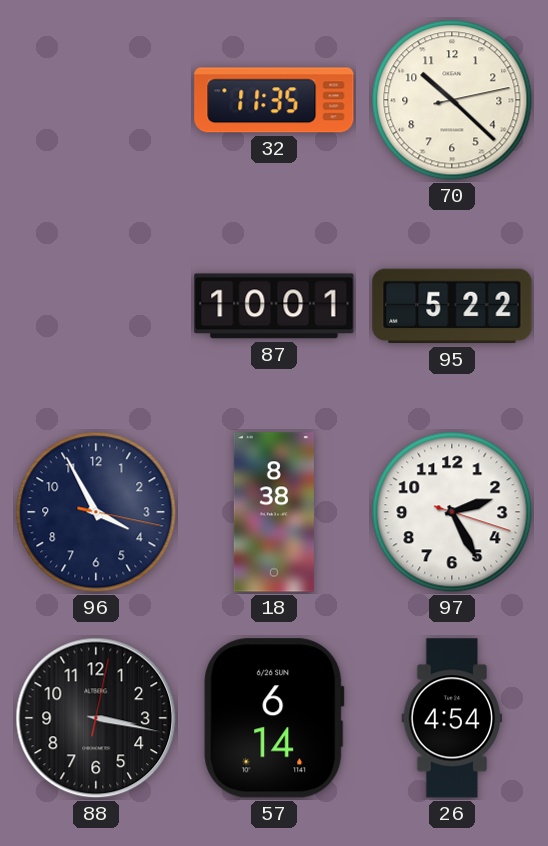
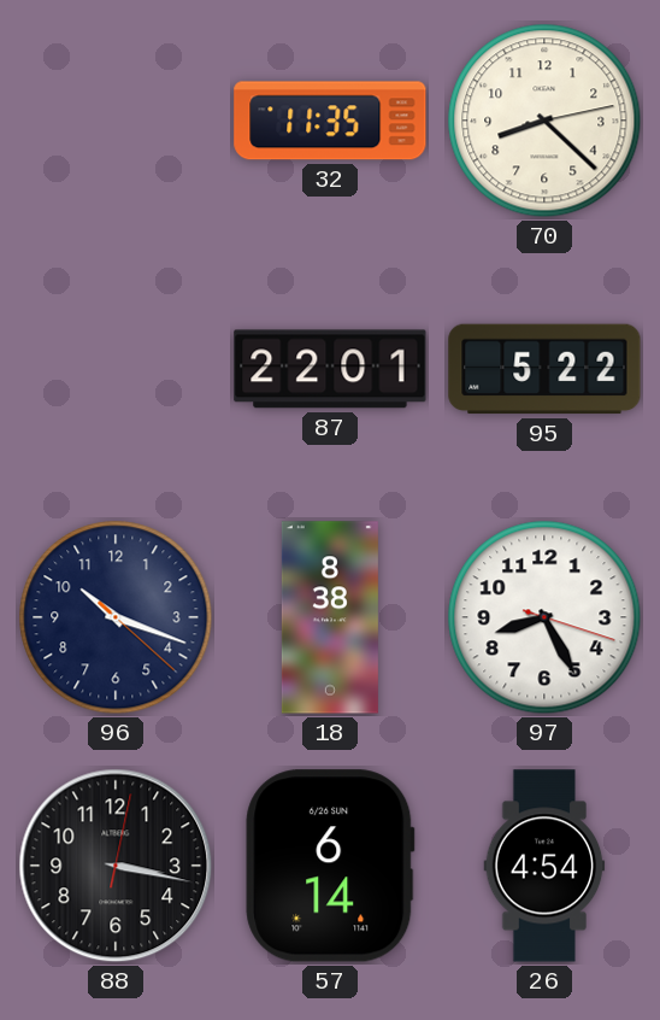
70: 10:22 -> 8:22
87: 10:01 -> 22:01
96: 3:55 -> 10:18
97: 2:25 -> 8:25
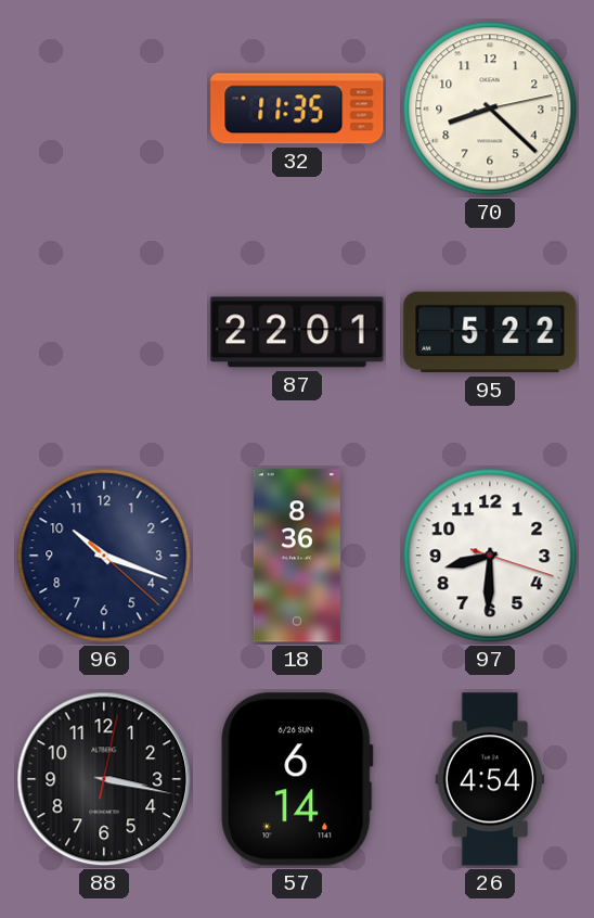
18: 8:38 -> 8:36
97: 8:25 -> 8:30
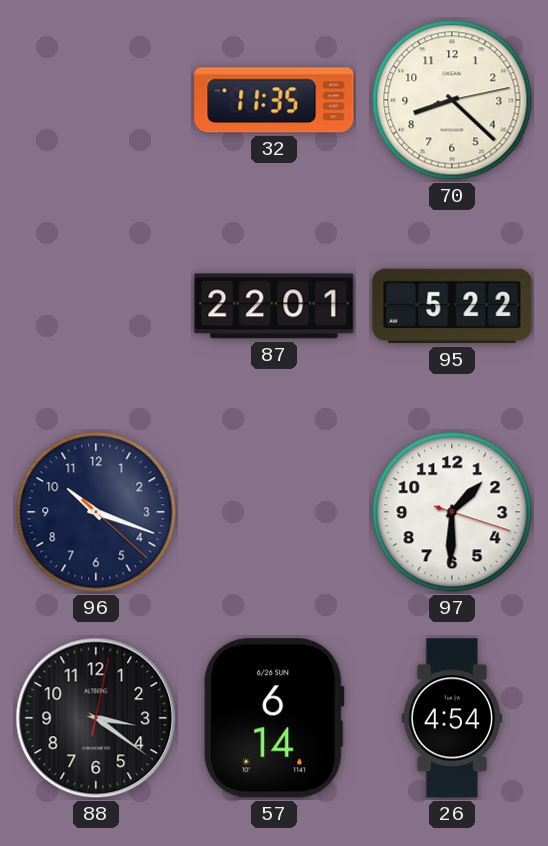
18: 8:36 -> none
97: 8:30 -> 1:30
88: 3:17 -> 3:21
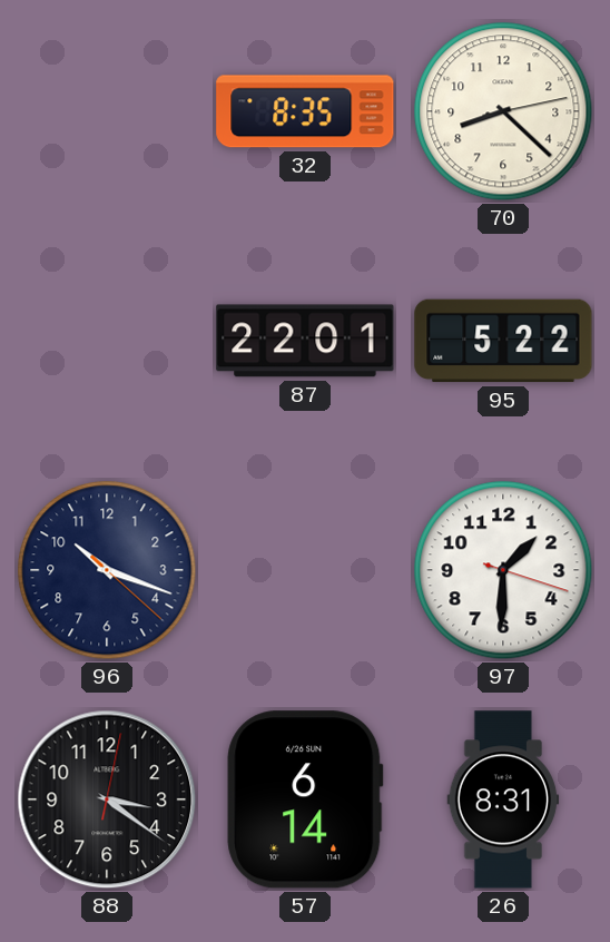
32: 11:35 -> 8:35
26: 4:54 -> 8:31
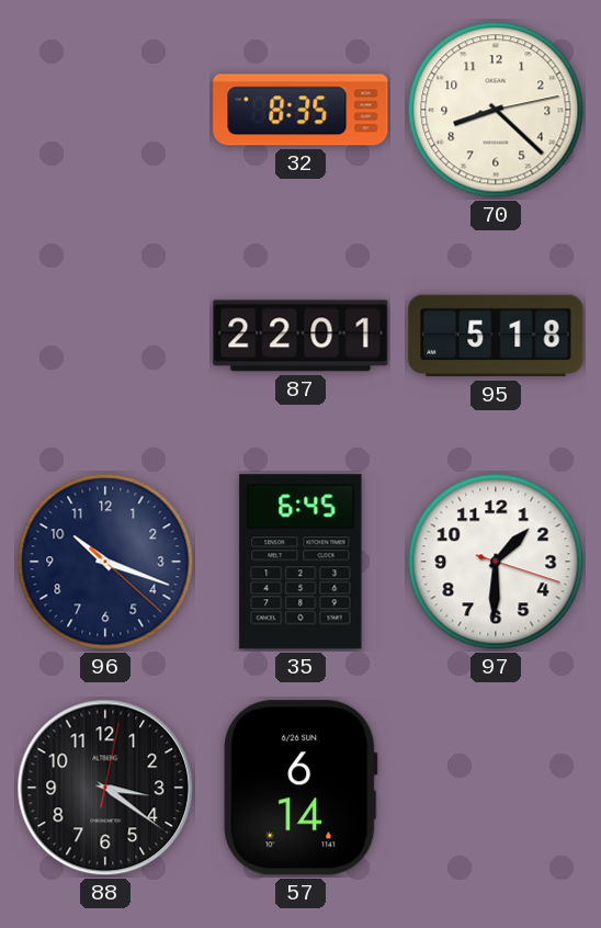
95: 5:22 -> 5:18
35: none -> 6:45
26: 8:31 -> none
